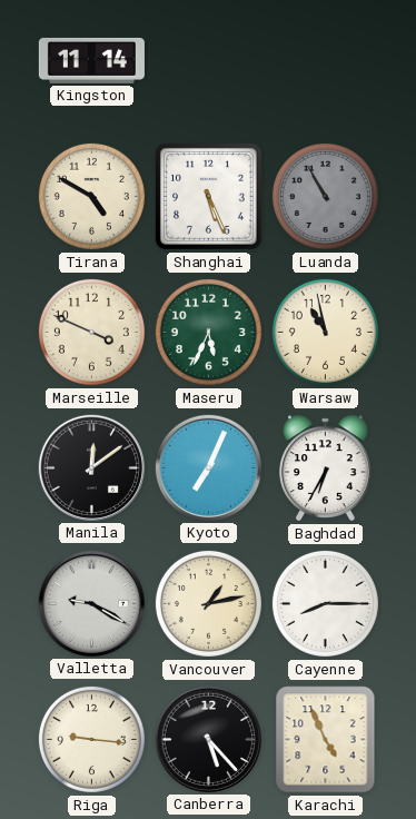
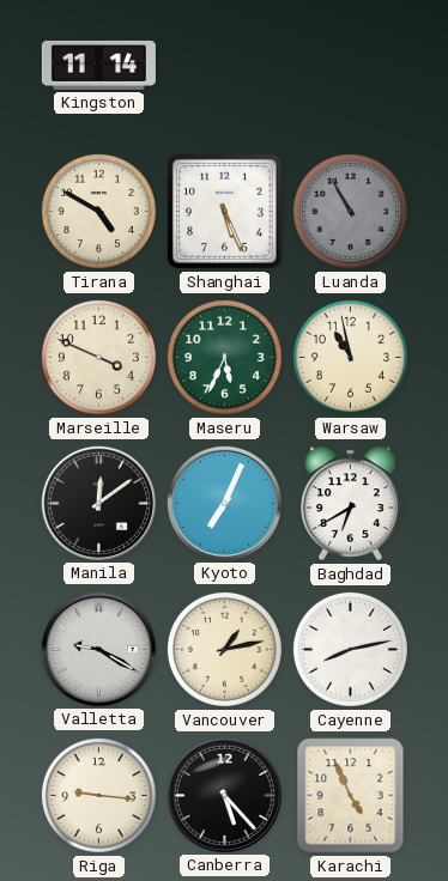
Baghdad: 6:35 -> 6:40
Cayenne: 8:15 -> 8:13
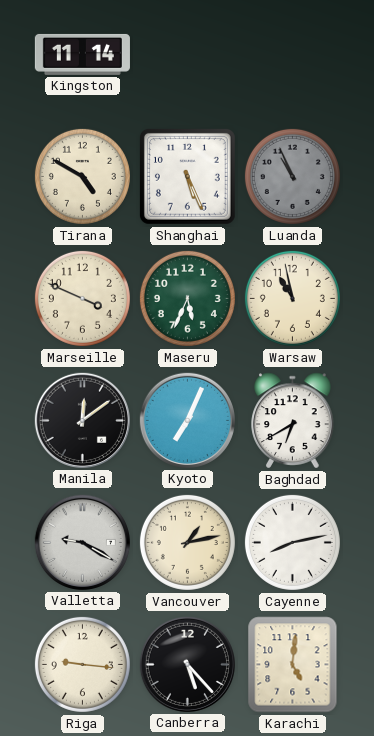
Luanda: 10:55 -> 10:56
Karachi: 4:56 -> 5:01
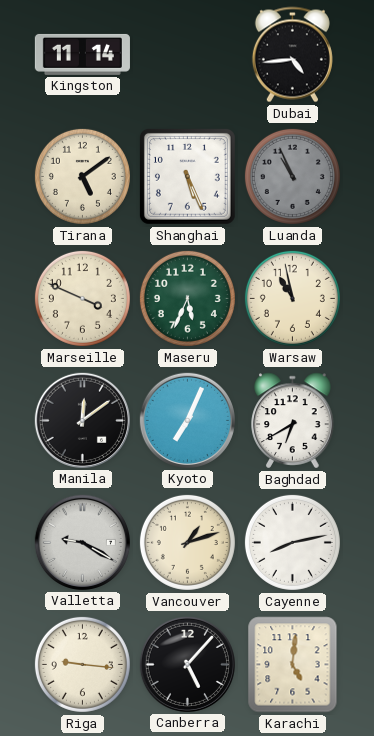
Dubai: none -> 4:44
Tirana: 4:50 -> 5:09
Vancouver: 1:13 -> 1:12
Canberra: 5:23 -> 5:07
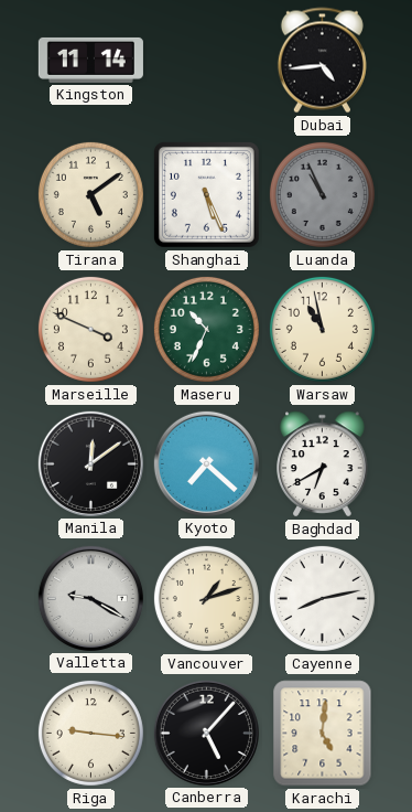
Maseru: 5:34 -> 10:34
Kyoto: 7:04 -> 7:22
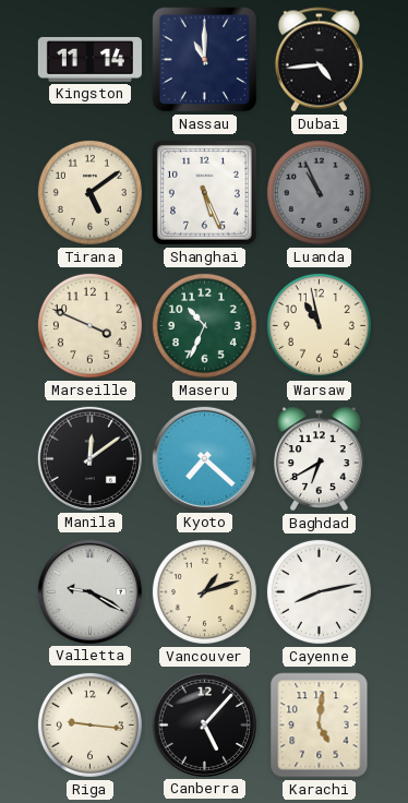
Nassau: none -> 11:00
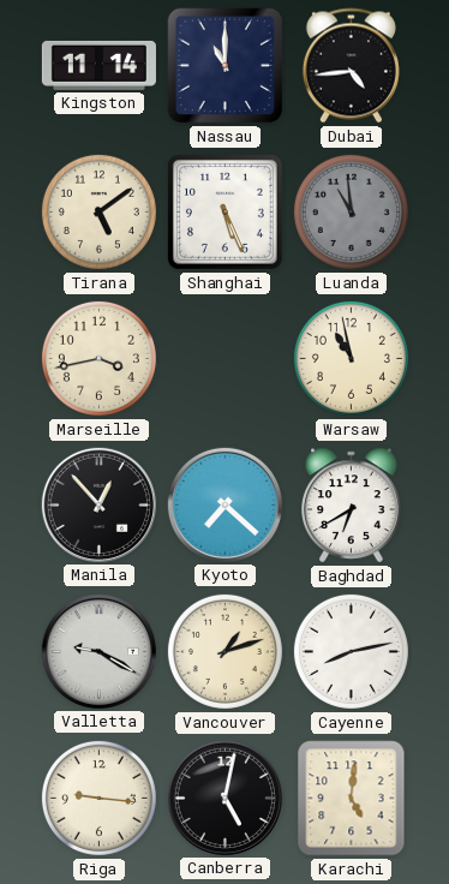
Luanda: 10:56 -> 10:59
Marseille: 3:49 -> 3:43
Maseru: 10:34 -> none
Manila: 12:09 -> 12:53
Canberra: 5:07 -> 5:02
